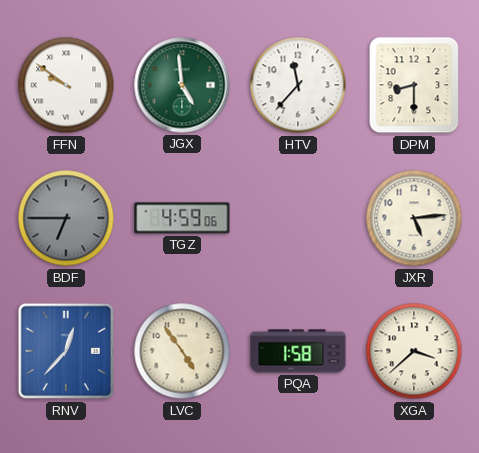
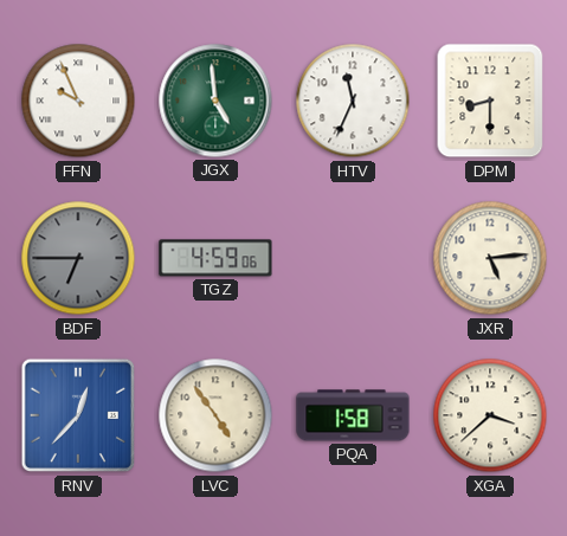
FFN: 9:51 -> 9:56
HTV: 11:37 -> 11:34
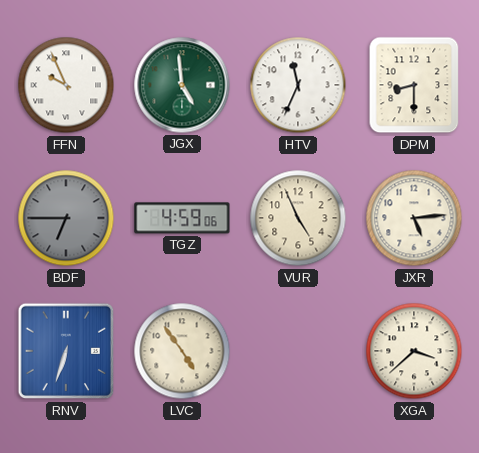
VUR: none -> 4:56
RNV: 12:37 -> 6:33
PQA: 1:58 -> none
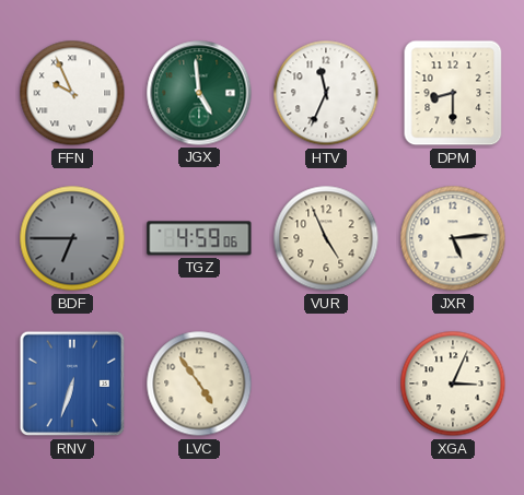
XGA: 3:38 -> 3:04
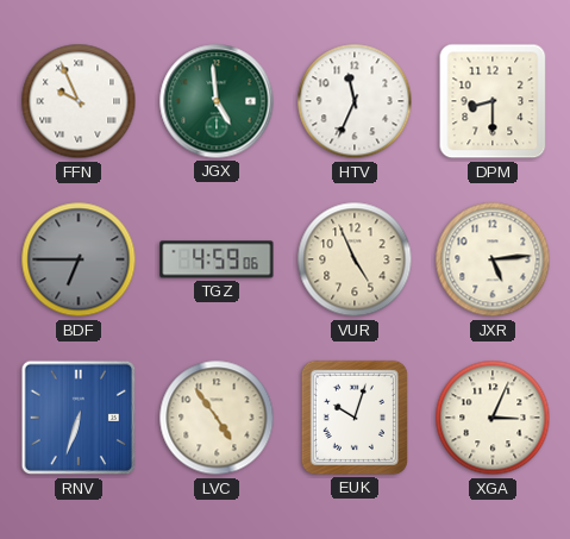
EUK: none -> 10:03
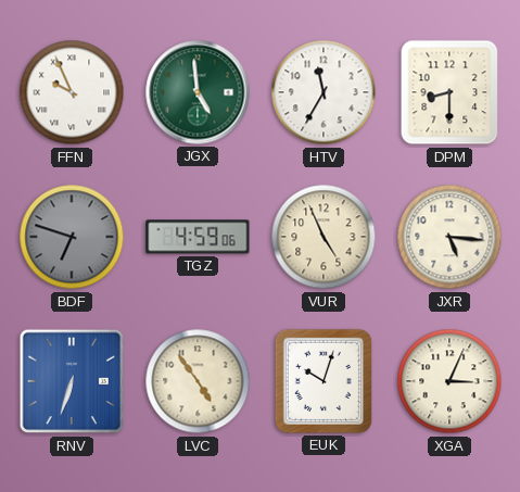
HTV: 11:34 -> 11:35
BDF: 6:45 -> 6:48
JXR: 5:14 -> 5:16
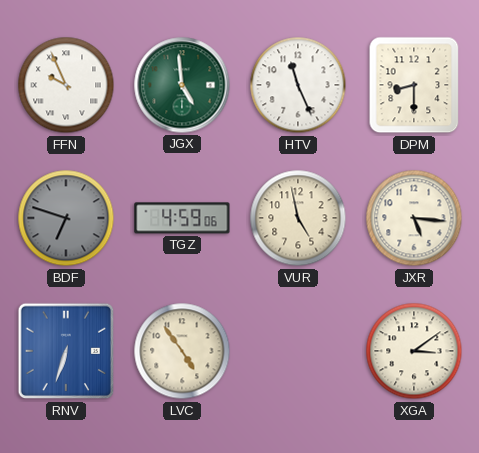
HTV: 11:35 -> 11:26
VUR: 4:56 -> 4:58
EUK: 10:03 -> none
XGA: 3:04 -> 3:09
